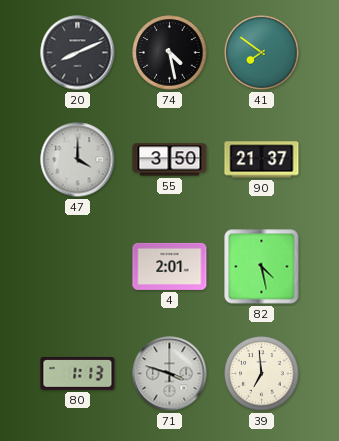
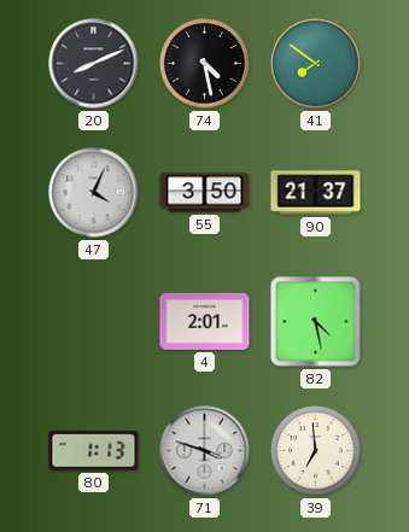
47: 4:00 -> 4:04
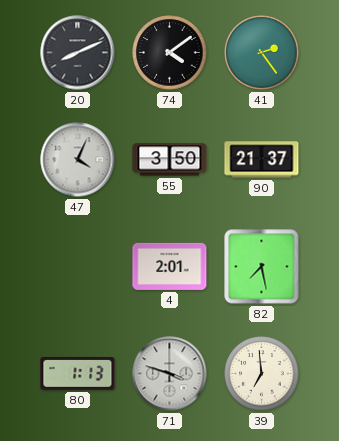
74: 4:28 -> 4:09
41: 7:51 -> 2:24
82: 4:28 -> 7:28
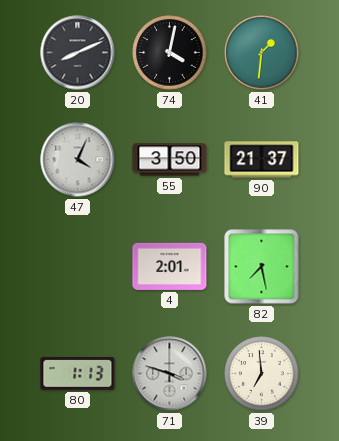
74: 4:09 -> 4:02
41: 2:24 -> 1:31
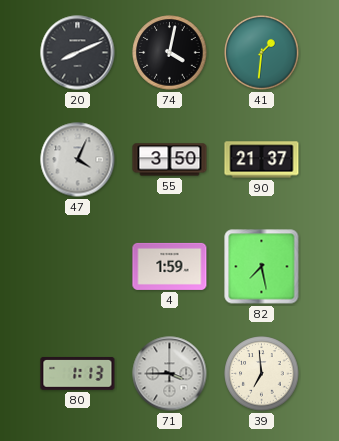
4: 2:01 -> 1:59
71: 3:48 -> 3:45
